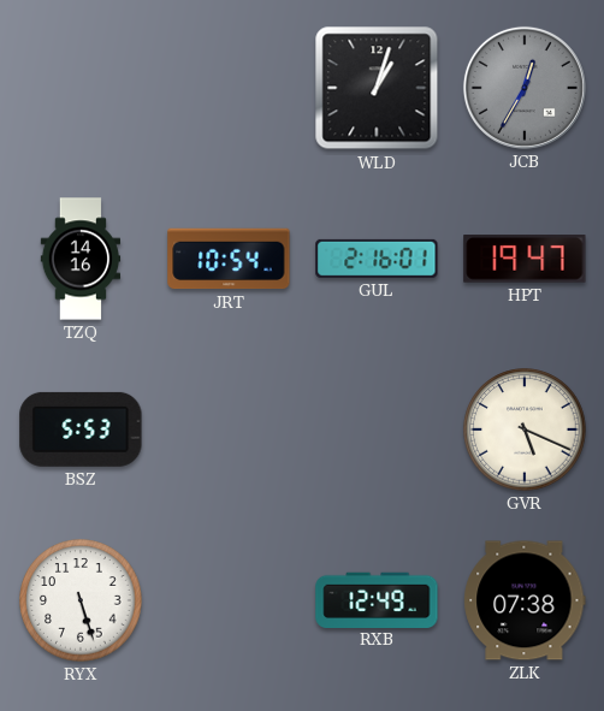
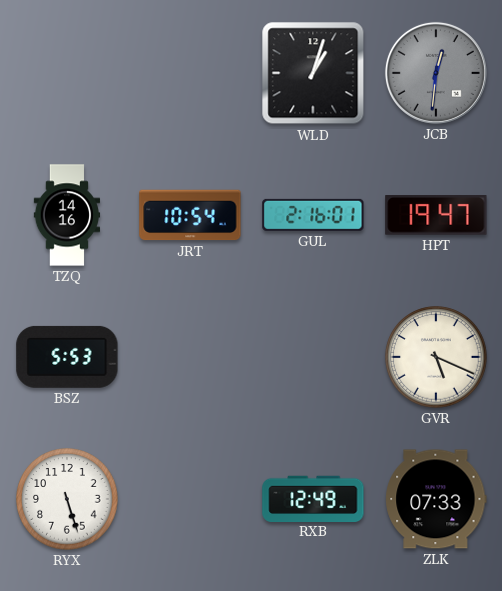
JCB: 12:35 -> 12:31
ZLK: 07:38 -> 07:33
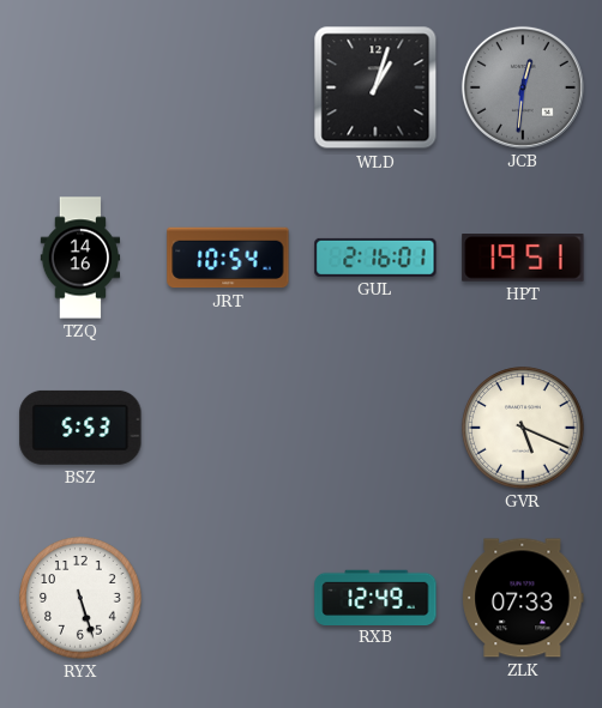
HPT: 19:47 -> 19:51
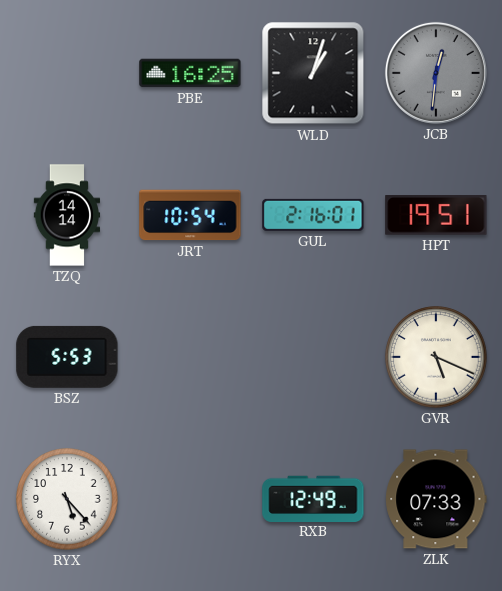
PBE: none -> 16:25
TZQ: 14:16 -> 14:14
RYX: 5:27 -> 5:23
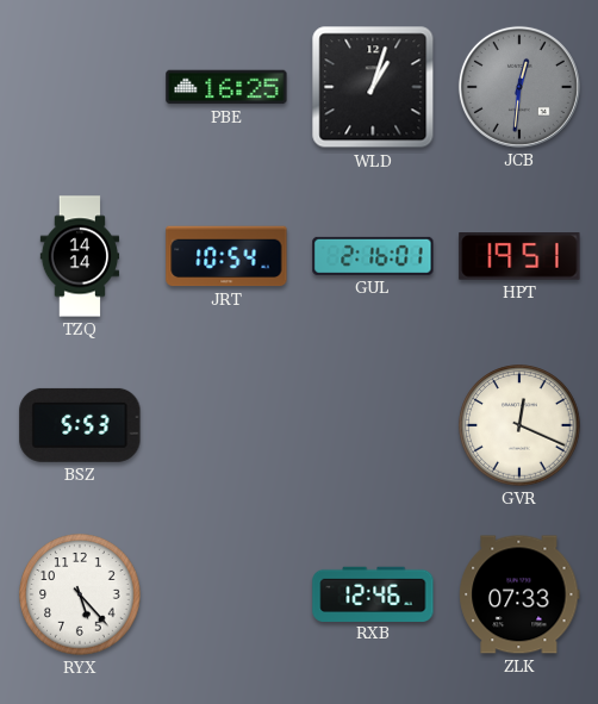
GVR: 5:19 -> 12:19
RXB: 12:49 -> 12:46
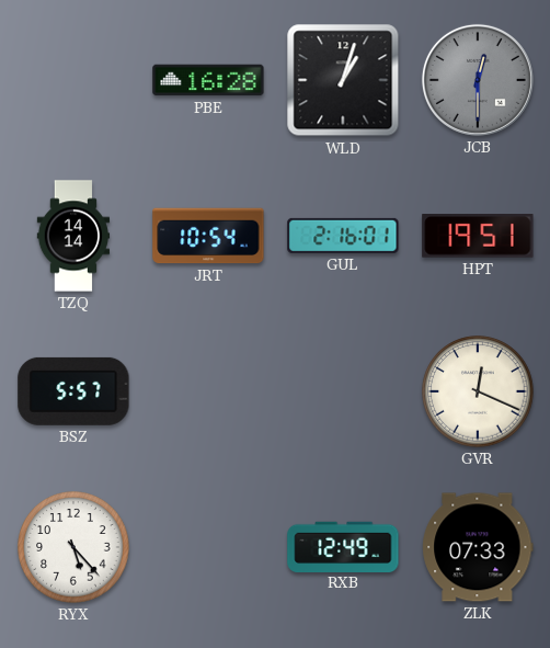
PBE: 16:25 -> 16:28
JCB: 12:31 -> 12:30
BSZ: 5:53 -> 5:57
RXB: 12:46 -> 12:49
